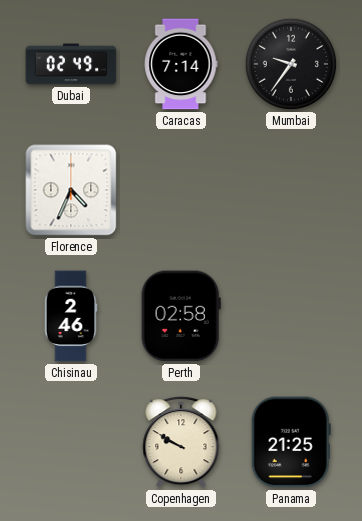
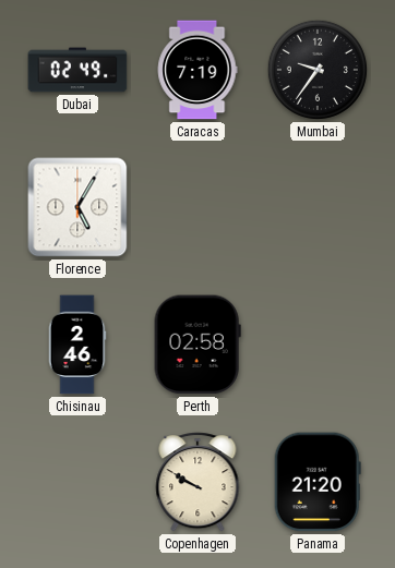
Caracas: 7:14 -> 7:19
Florence: 4:34 -> 5:05
Panama: 21:25 -> 21:20
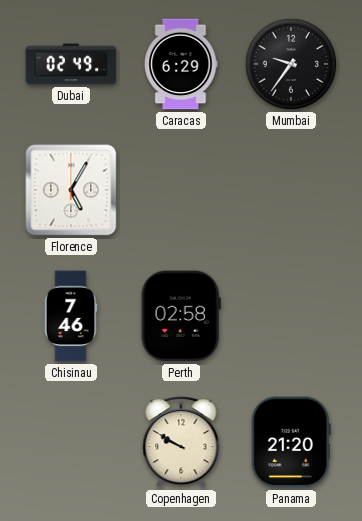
Caracas: 7:19 -> 6:29
Chisinau: 2:46 -> 7:46
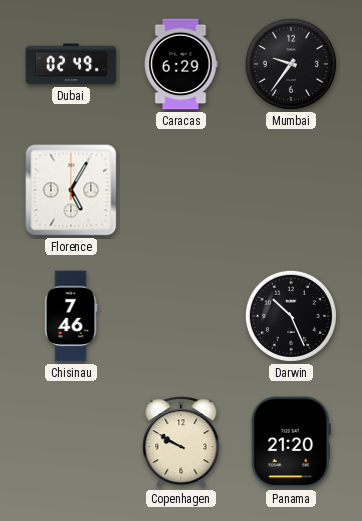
Perth: 02:58 -> none
Darwin: none -> 10:26
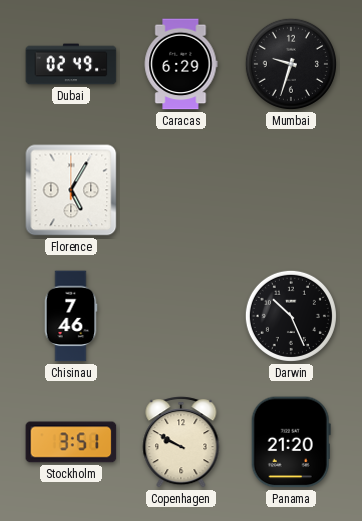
Mumbai: 9:36 -> 9:33
Stockholm: none -> 3:51
